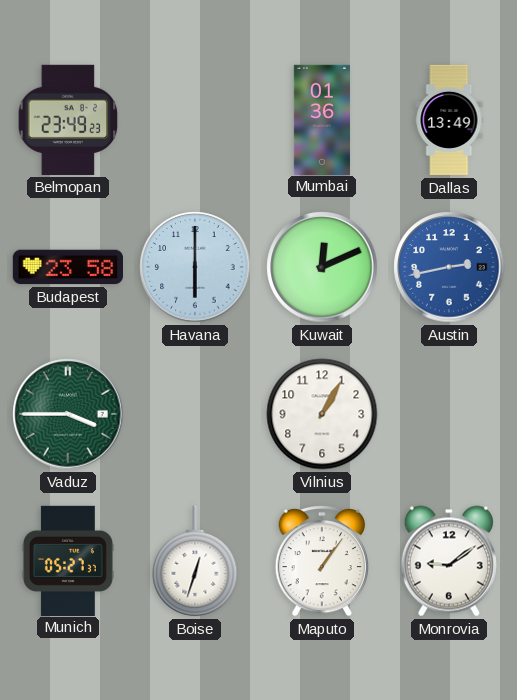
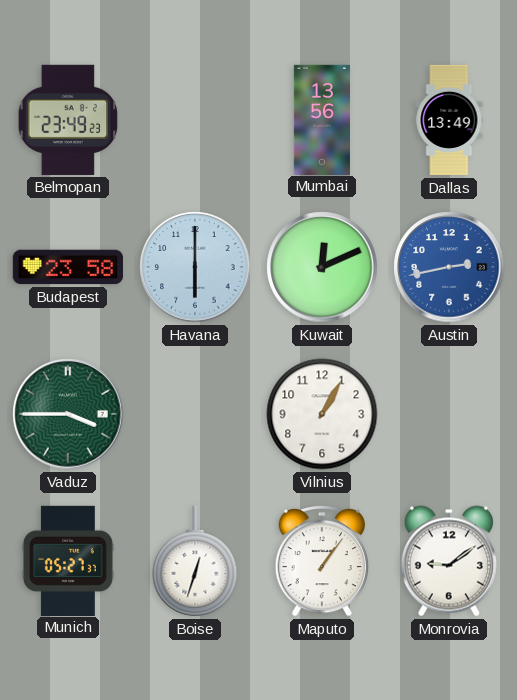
Mumbai: 01:36 -> 13:56
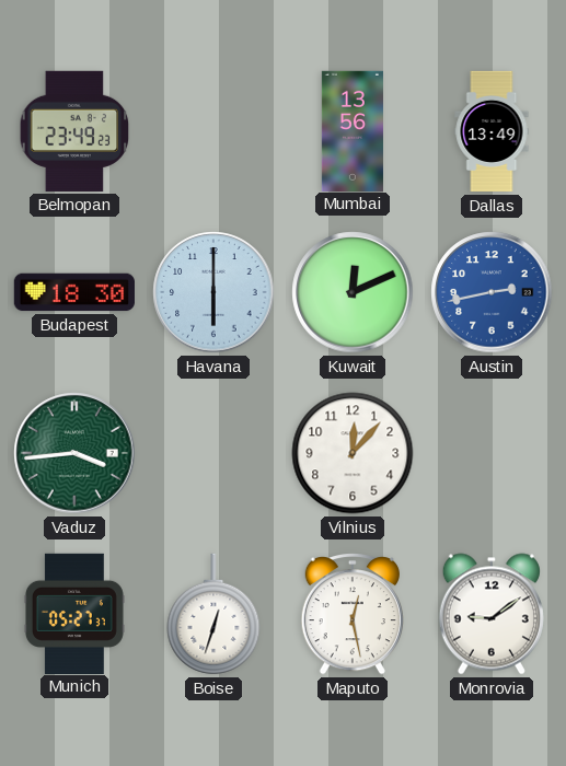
Budapest: 23:58 -> 18:30
Vaduz: 3:45 -> 3:44
Vilnius: 1:05 -> 12:07
Maputo: 1:06 -> 12:28
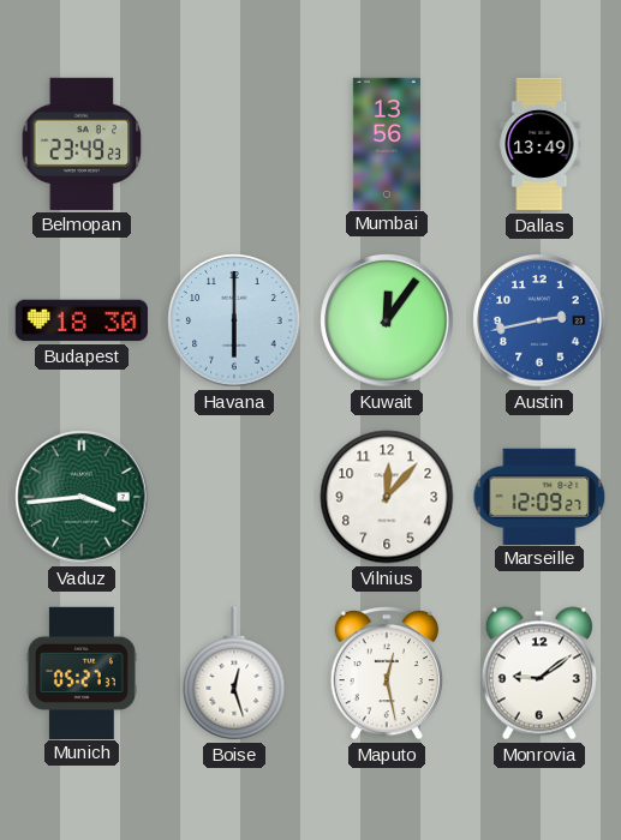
Kuwait: 12:11 -> 12:06
Marseille: none -> 12:09
Boise: 12:33 -> 12:27
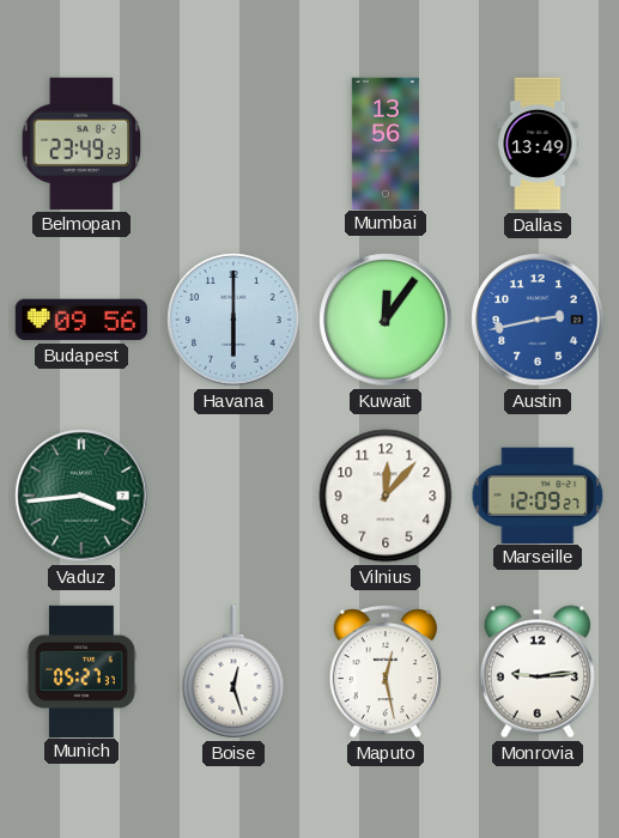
Budapest: 18:30 -> 09:56
Monrovia: 9:09 -> 9:14
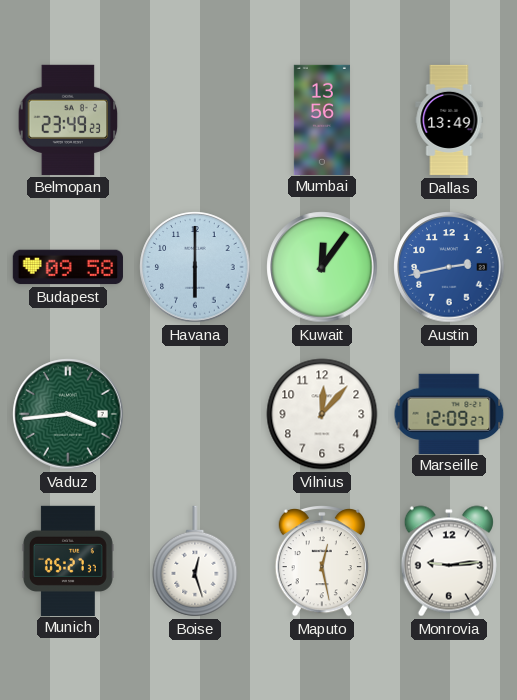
Budapest: 09:56 -> 09:58
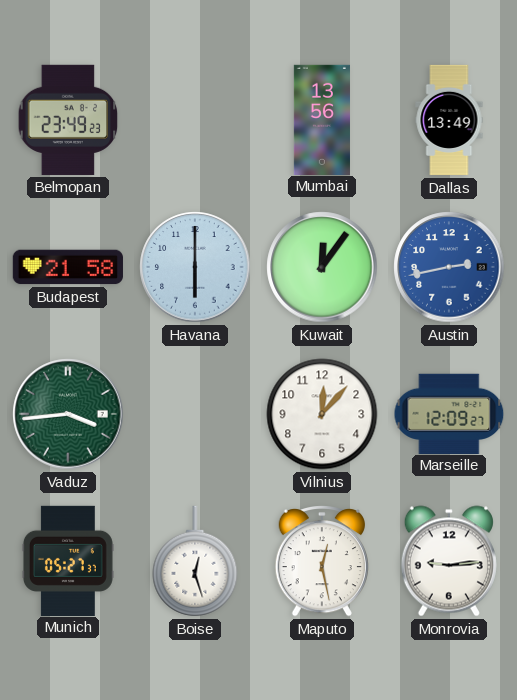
Budapest: 09:58 -> 21:58
